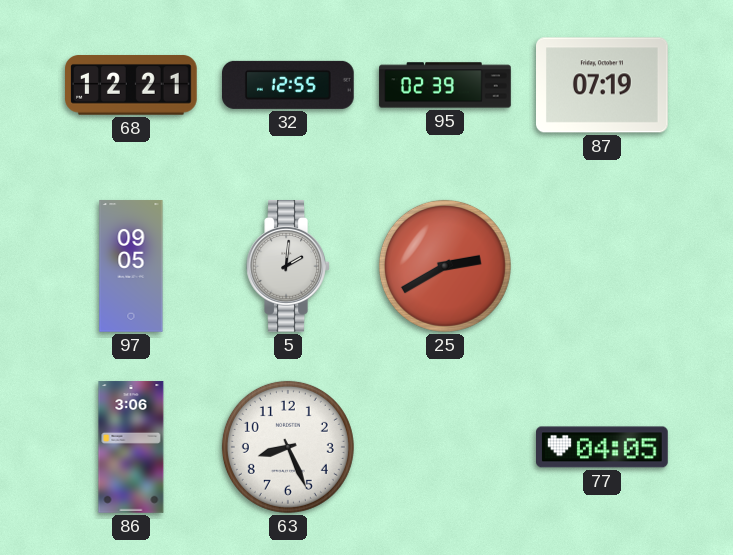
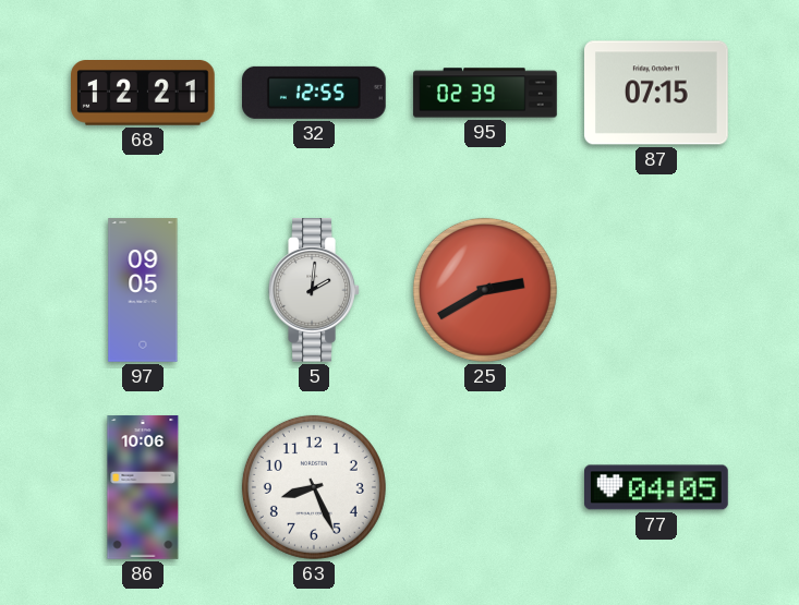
87: 07:19 -> 07:15
86: 3:06 -> 10:06
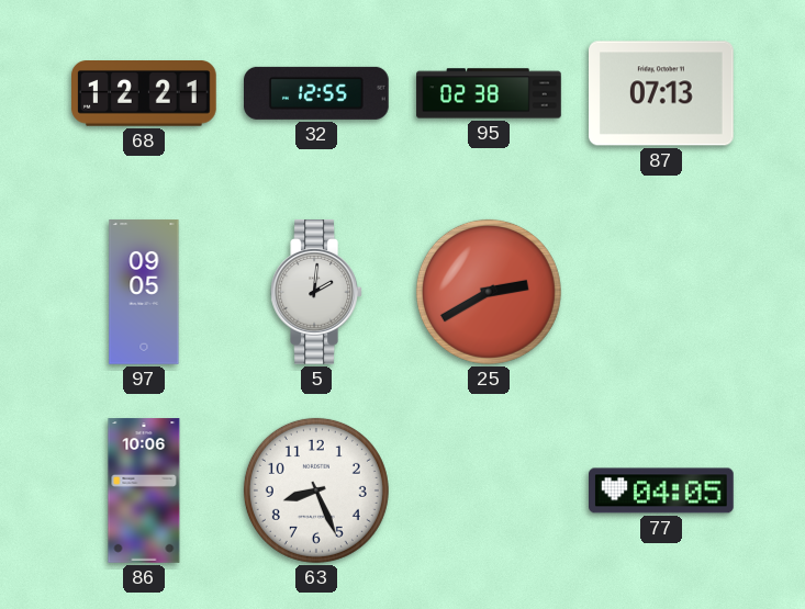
95: 02:39 -> 02:38
87: 07:15 -> 07:13
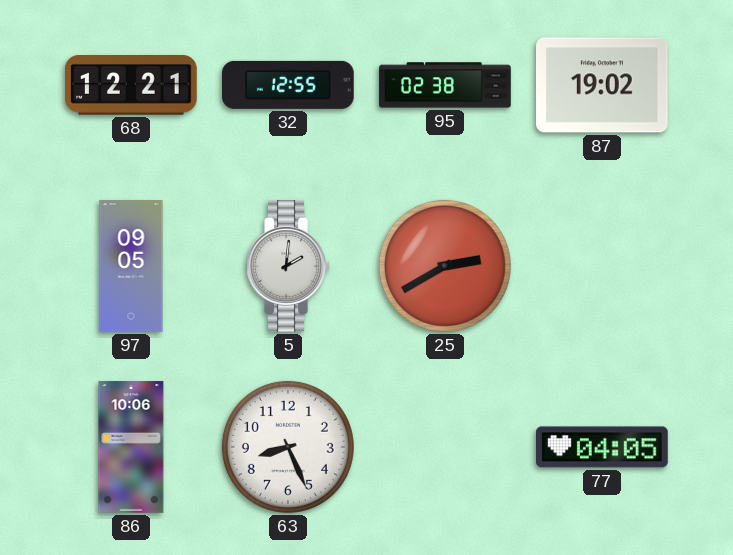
87: 07:13 -> 19:02
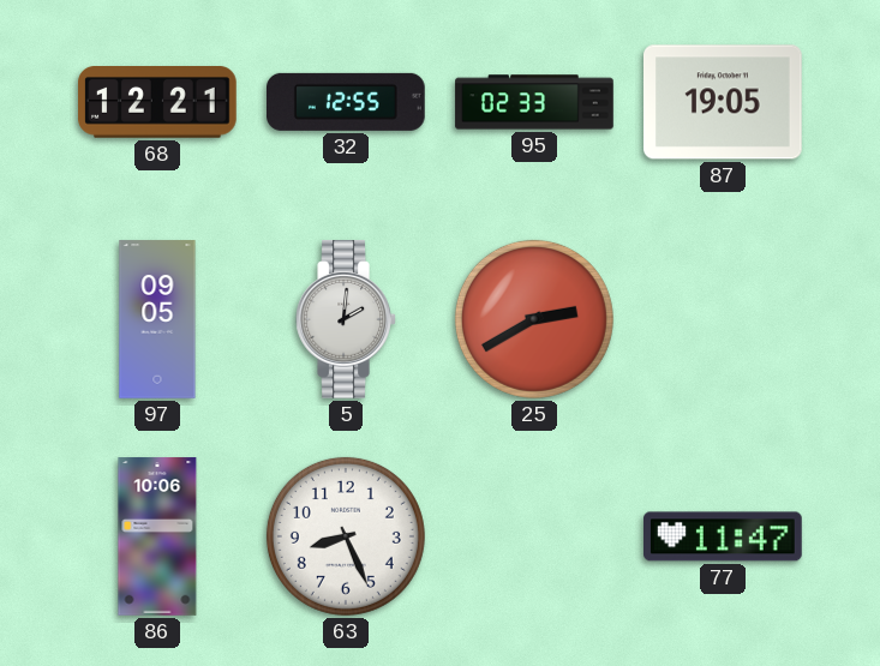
95: 02:38 -> 02:33
87: 19:02 -> 19:05
77: 04:05 -> 11:47
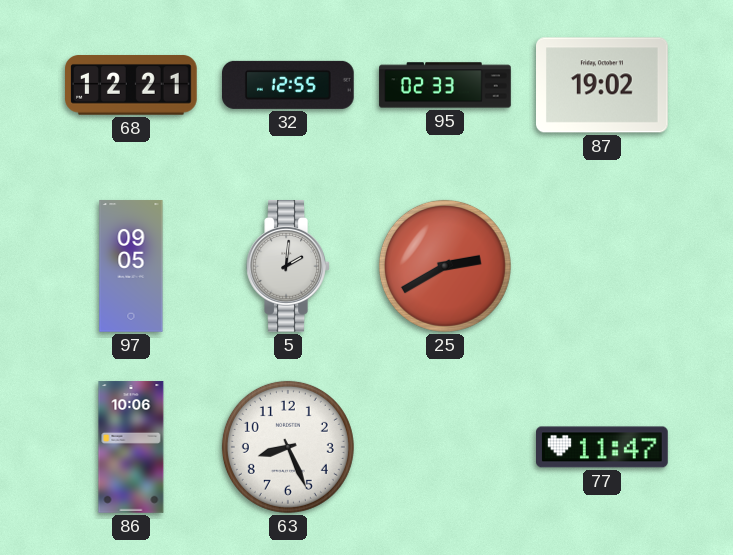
87: 19:05 -> 19:02
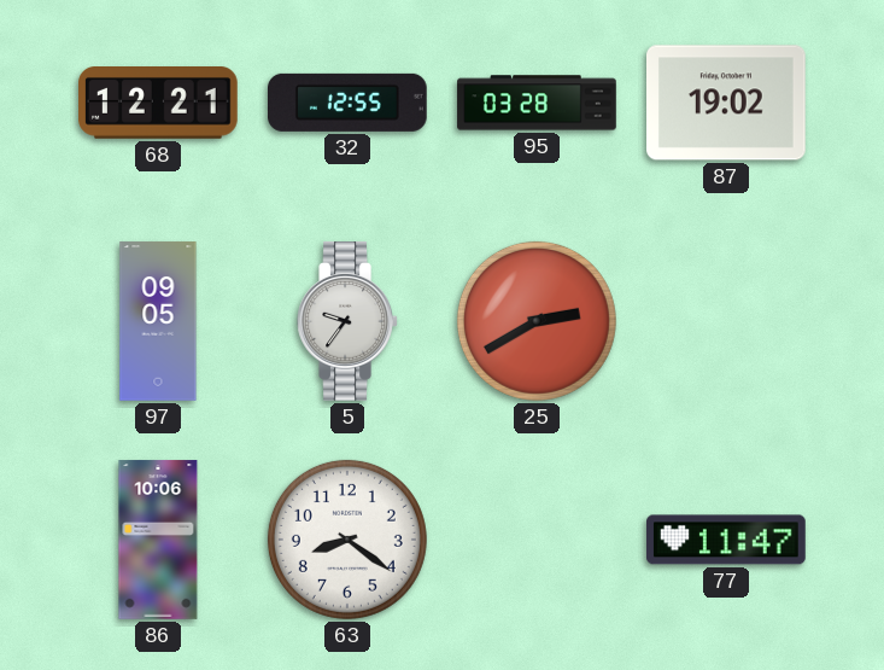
95: 02:33 -> 03:28
5: 2:01 -> 9:36
63: 8:26 -> 8:21
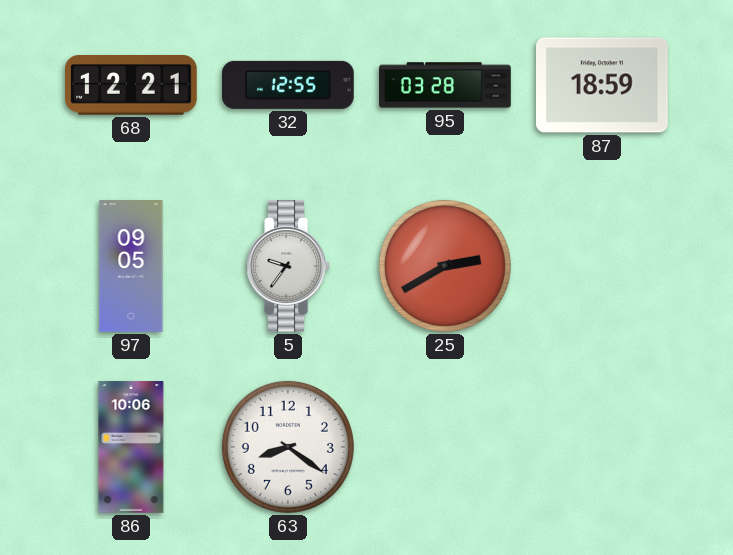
87: 19:02 -> 18:59
77: 11:47 -> none
